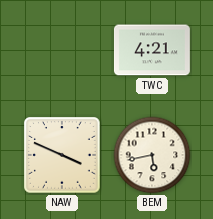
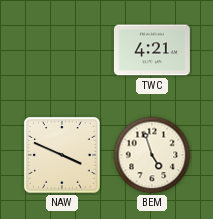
BEM: 5:43 -> 4:57
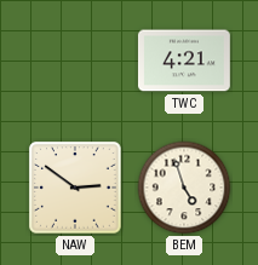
NAW: 3:49 -> 2:51
